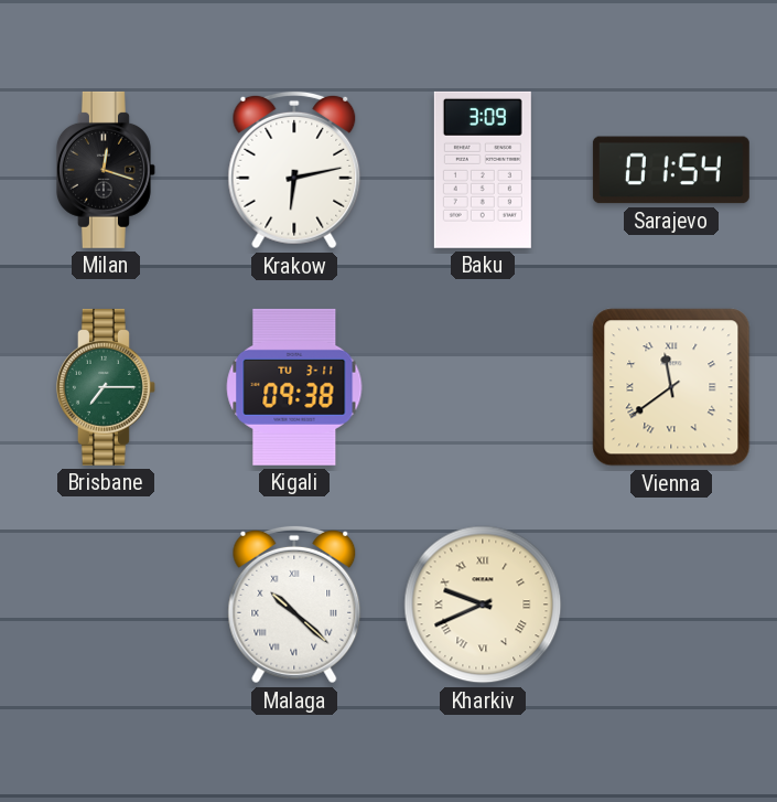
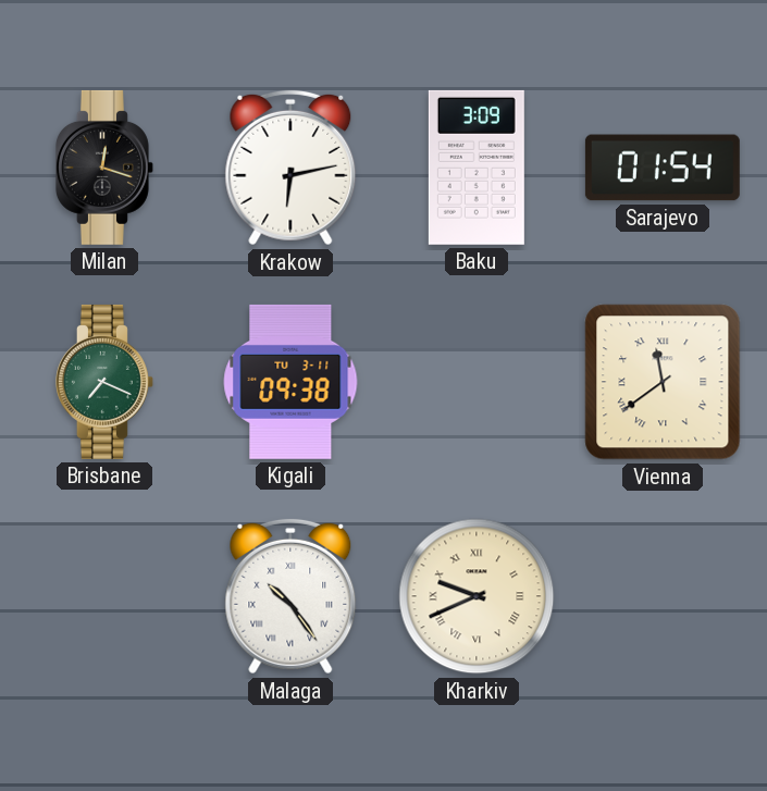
Brisbane: 7:15 -> 7:19
Malaga: 10:22 -> 10:24
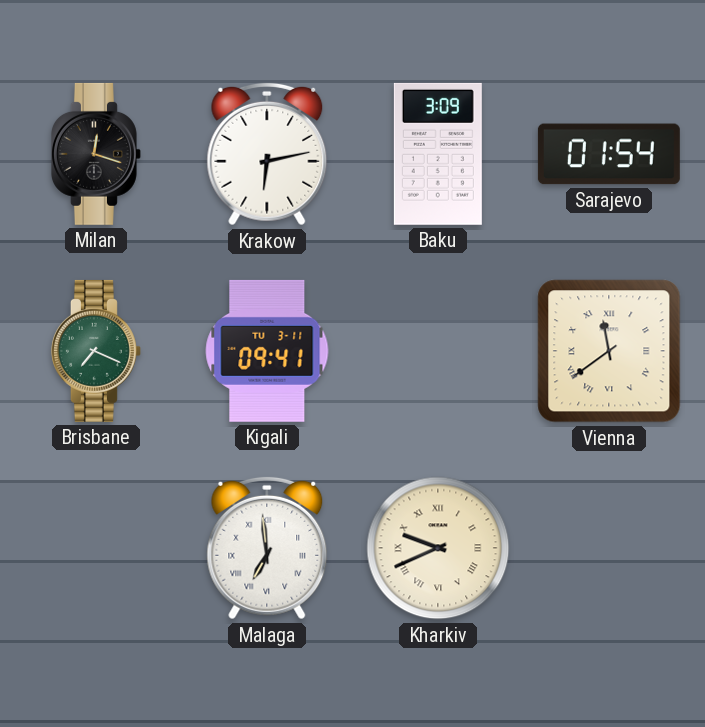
Kigali: 09:38 -> 09:41
Malaga: 10:24 -> 6:59
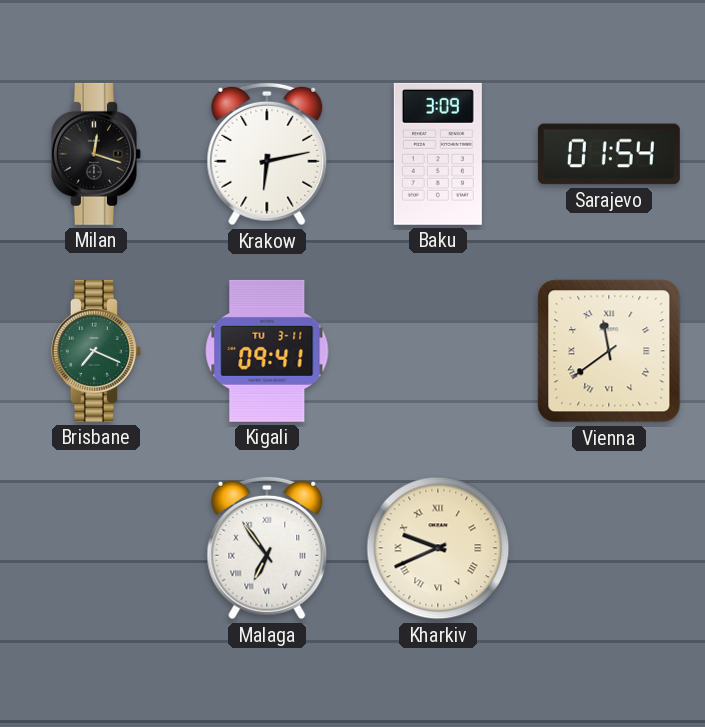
Malaga: 6:59 -> 6:54
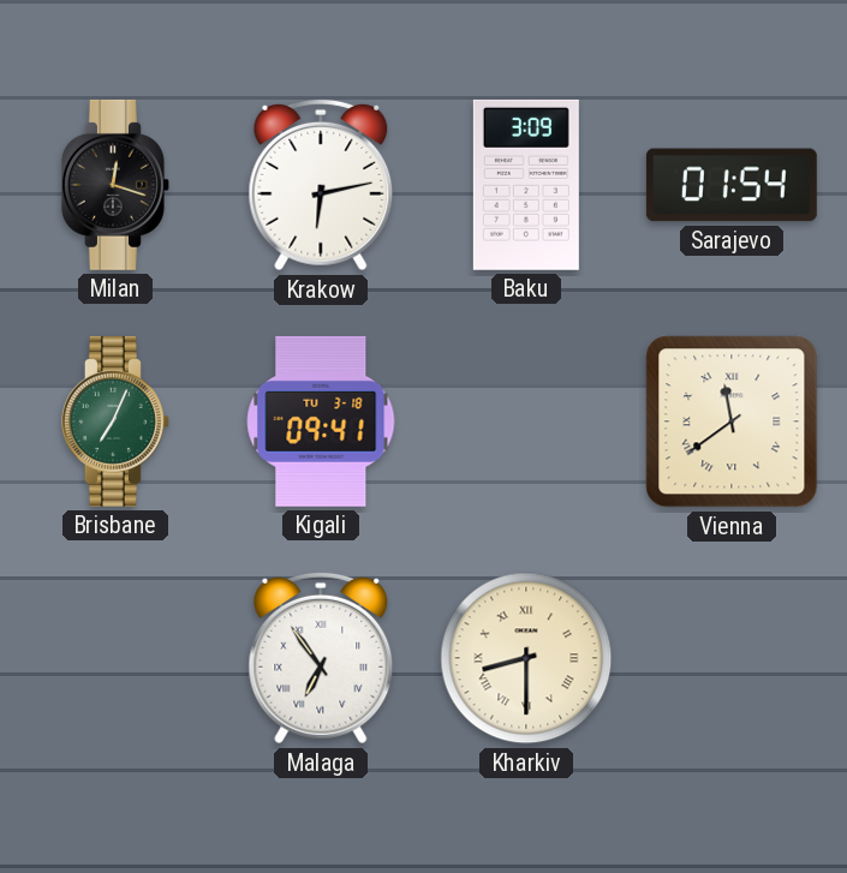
Brisbane: 7:19 -> 7:04
Kigali date: TU 3-11 -> TU 3-18
Kharkiv: 9:41 -> 8:30
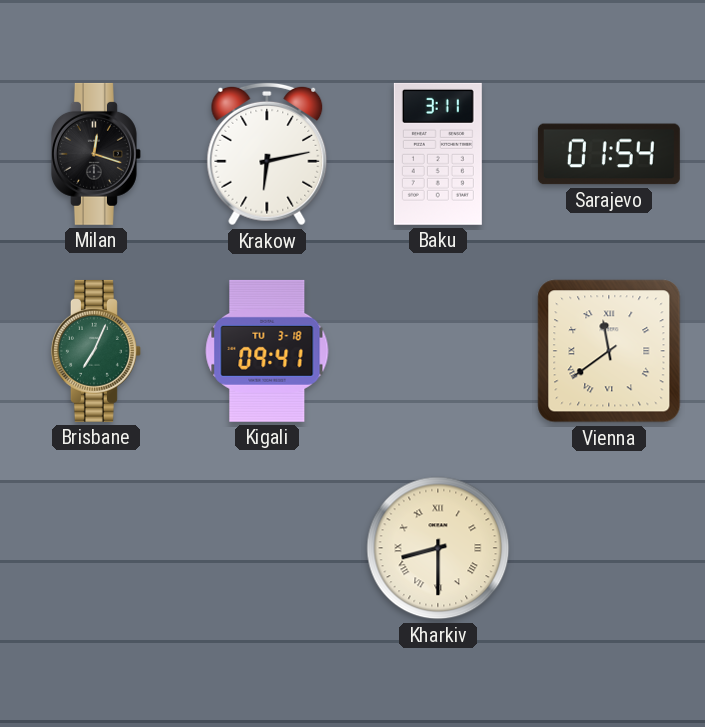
Baku: 3:09 -> 3:11
Malaga: 6:54 -> none
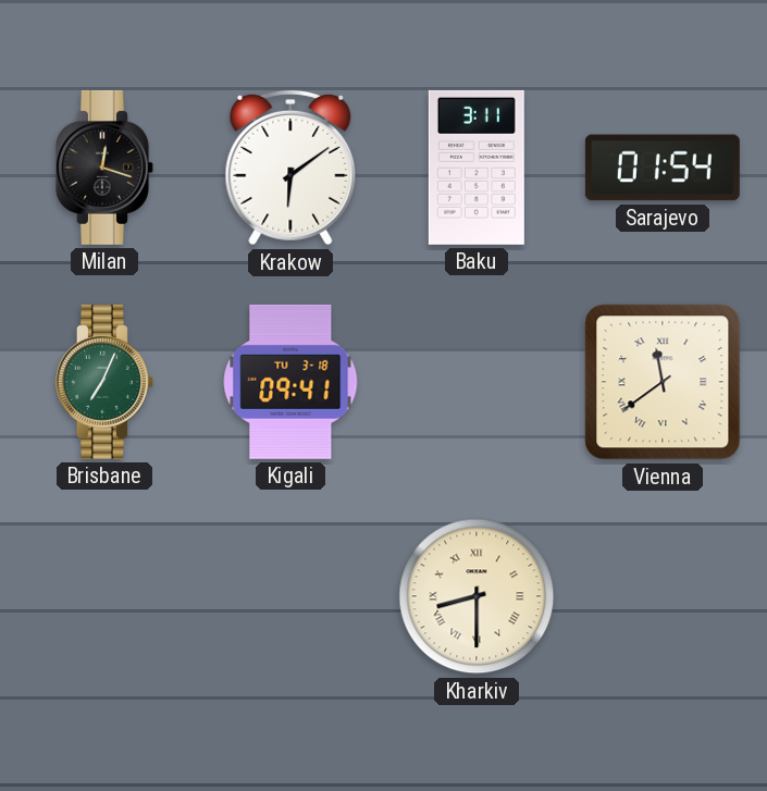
Krakow: 6:13 -> 6:09
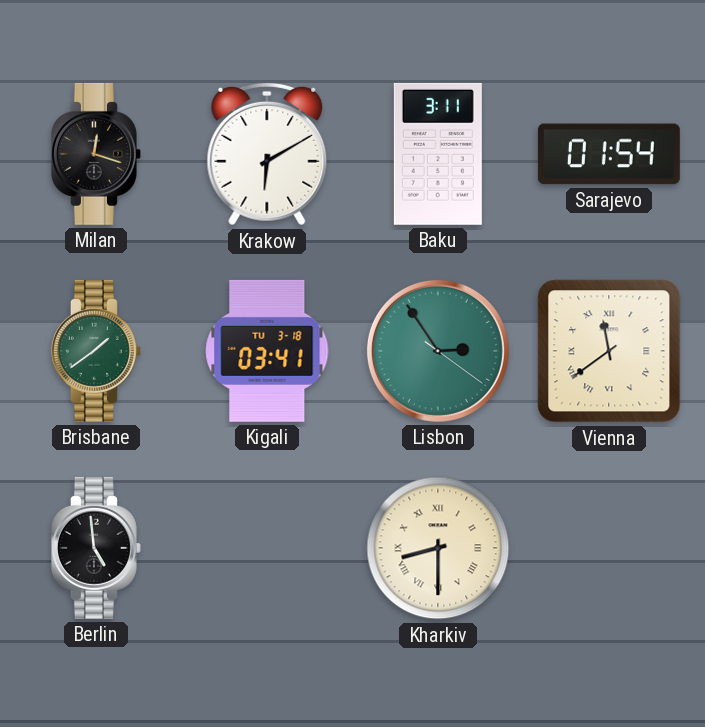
Krakow: 6:09 -> 6:10
Brisbane: 7:04 -> 1:39
Kigali: 09:41 -> 03:41
Lisbon: none -> 2:54
Berlin: none -> 4:59
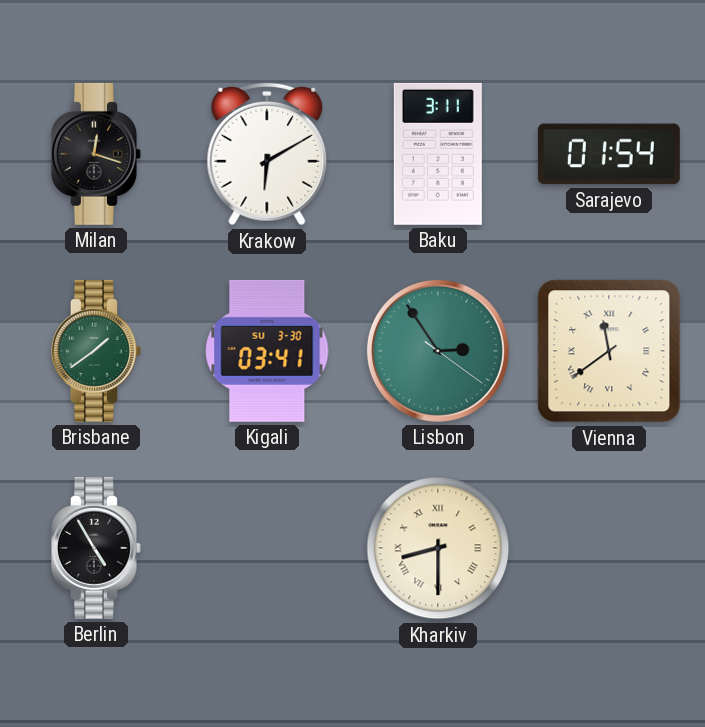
Kigali date: TU 3-18 -> SU 3-30
Berlin: 4:59 -> 4:55
